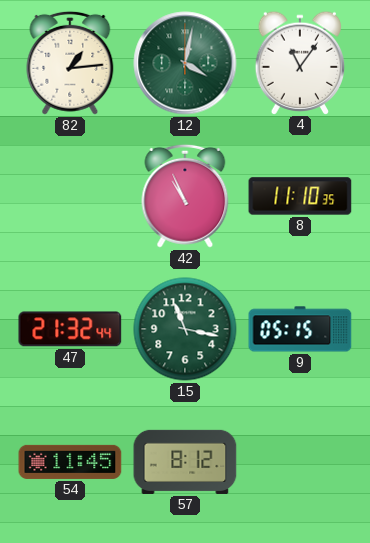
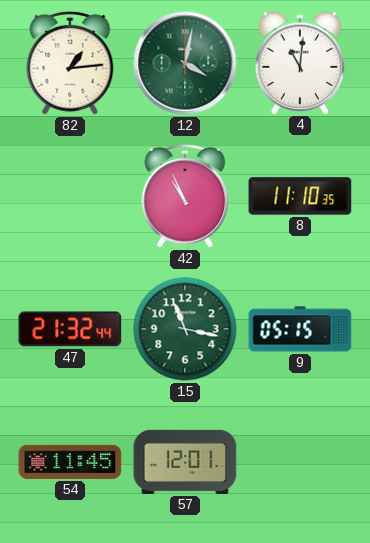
4: 11:06 -> 11:01
57: 8:12 -> 12:01
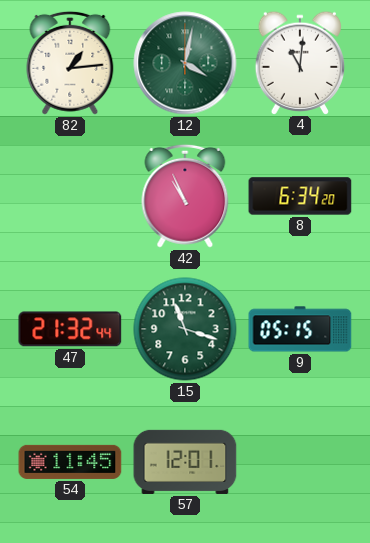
8: 11:10 -> 6:34
15: 11:17 -> 11:18
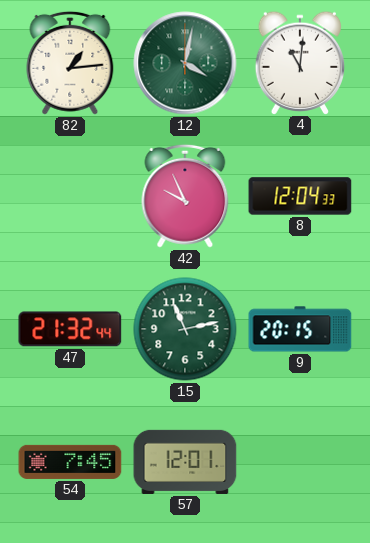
42: 10:56 -> 9:56
8: 6:34 -> 12:04
15: 11:18 -> 11:13
9: 05:15 -> 20:15
54: 11:45 -> 7:45
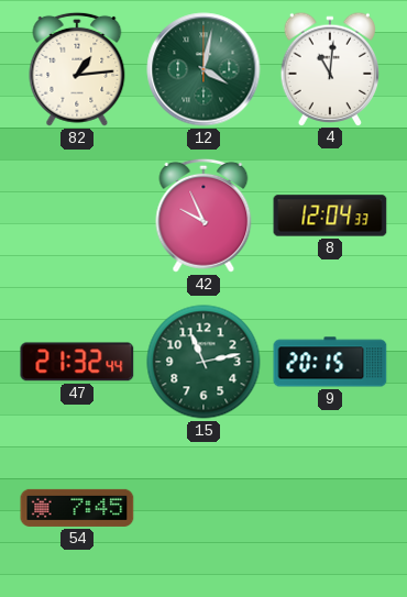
57: 12:01 -> none
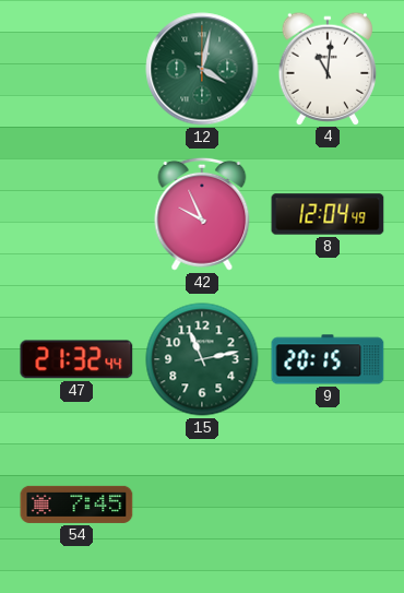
82: 1:14 -> none
8: 12:04:33 -> 12:04:49
